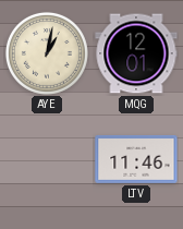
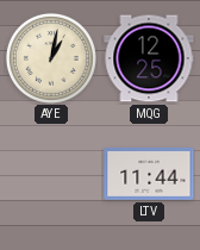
MQG: 12:01 -> 12:25
LTV: 11:46 -> 11:44
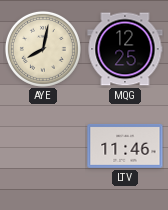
AYE: 1:02 -> 8:02
LTV: 11:44 -> 11:46
